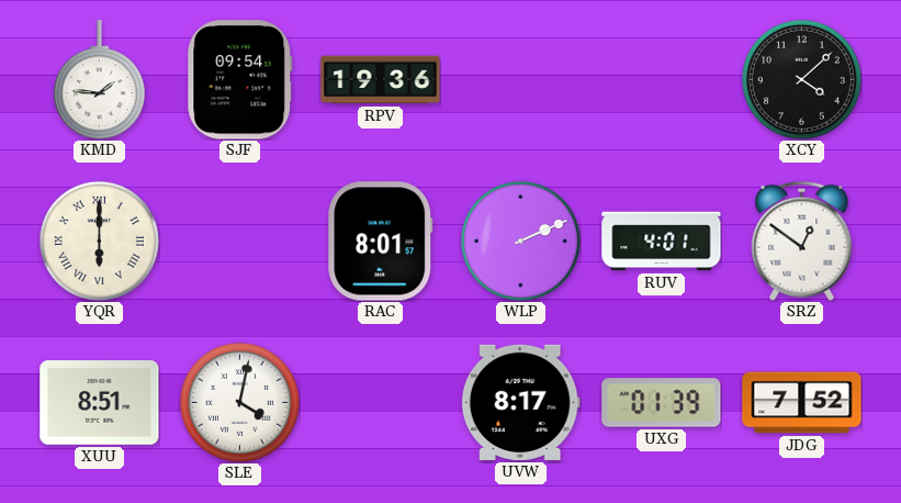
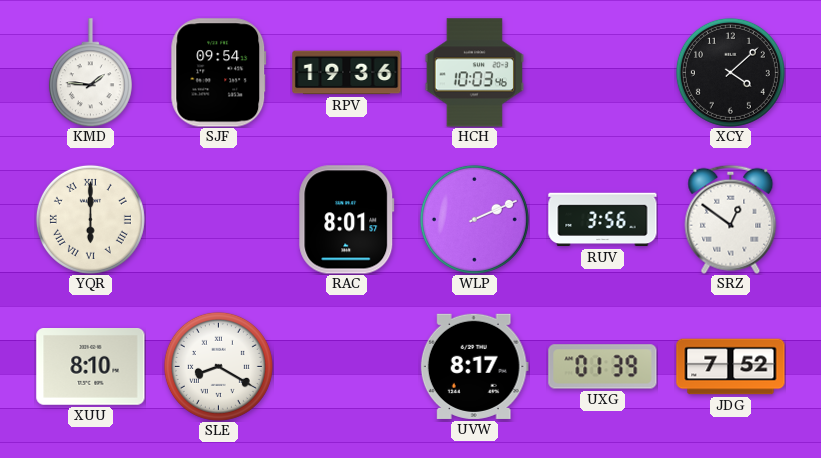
HCH: none -> 10:03
RUV: 4:01 -> 3:56
XUU: 8:51 -> 8:10
SLE: 4:02 -> 8:20
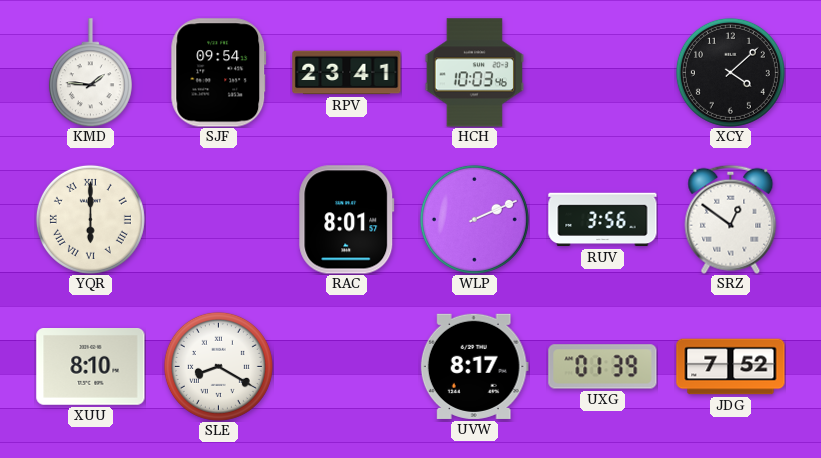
RPV: 19:36 -> 23:41
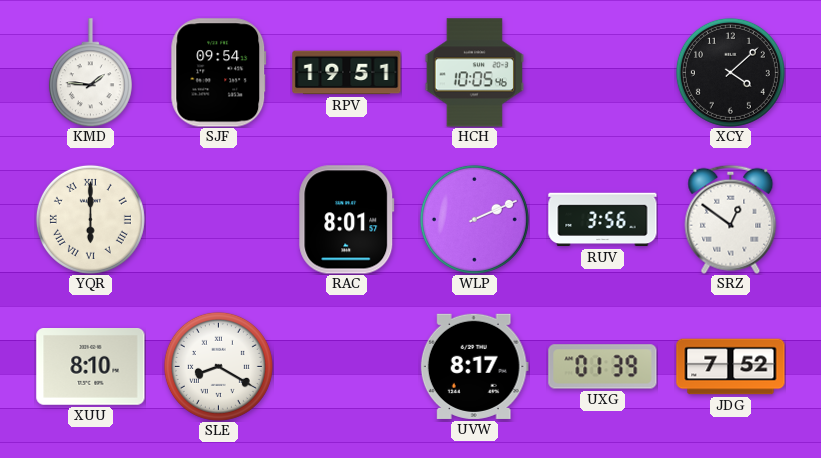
RPV: 23:41 -> 19:51
HCH: 10:03 -> 10:05
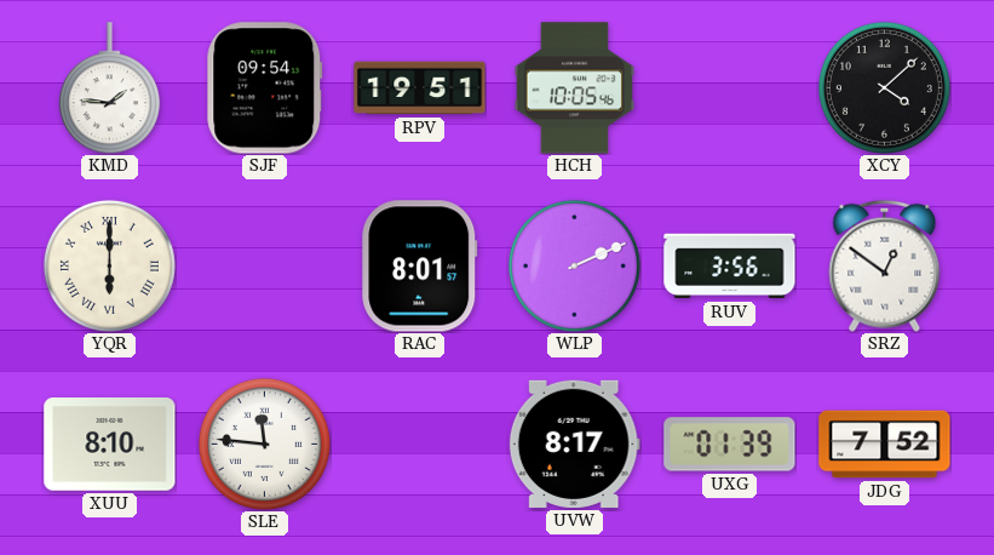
SLE: 8:20 -> 11:46
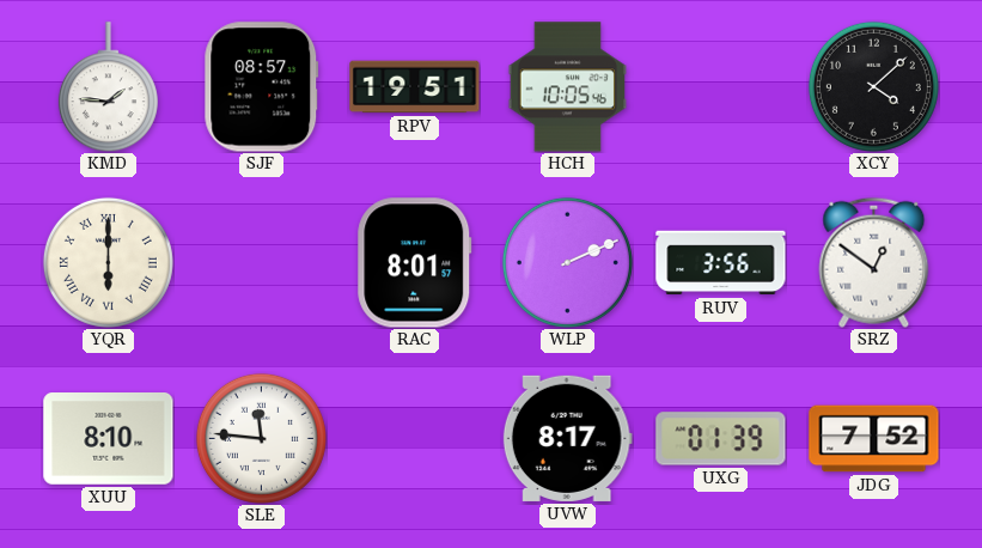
SJF: 09:54 -> 08:57
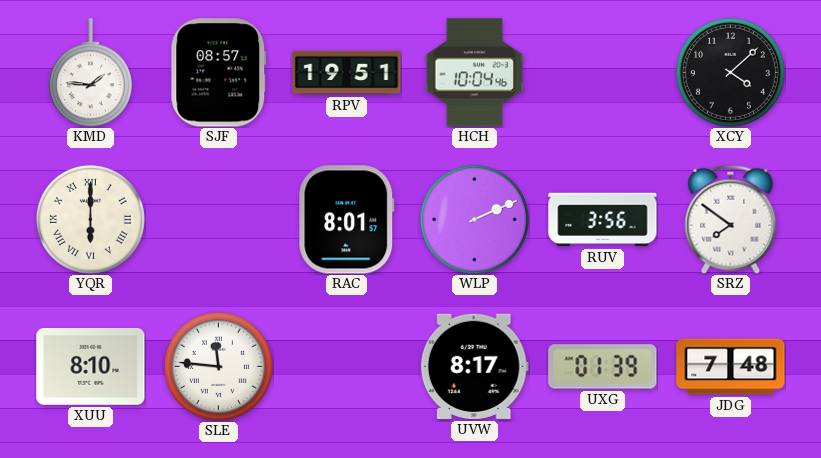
HCH: 10:05 -> 10:04
SRZ: 12:51 -> 7:51
JDG: 7:52 -> 7:48
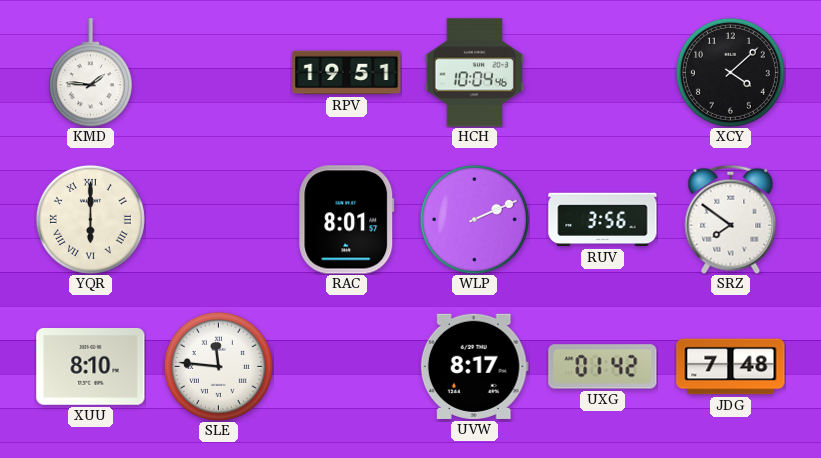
SJF: 08:57 -> none
UXG: 01:39 -> 01:42
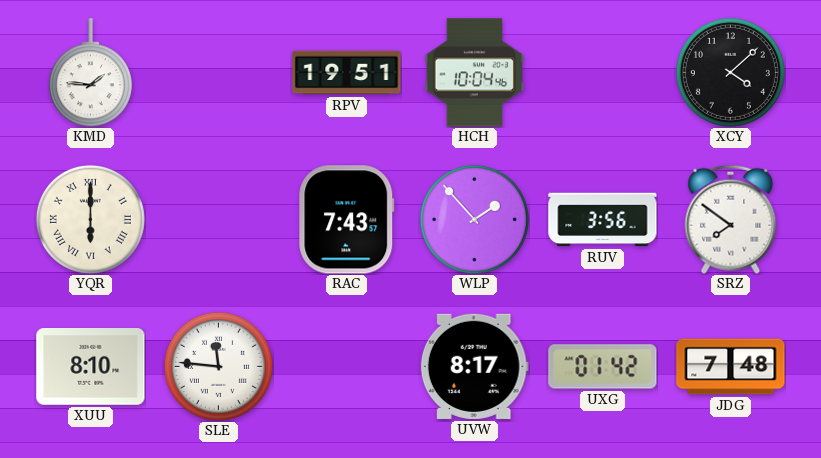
RAC: 8:01 -> 7:43
WLP: 2:11 -> 1:53
